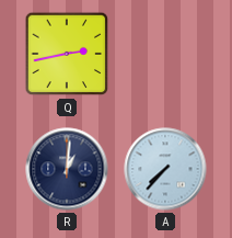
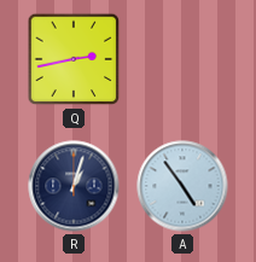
R: 1:01 -> 1:03
A: 7:37 -> 4:54
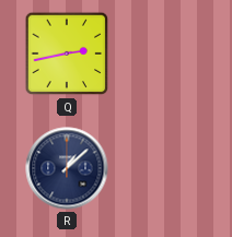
R: 1:03 -> 1:08
A: 4:54 -> none
